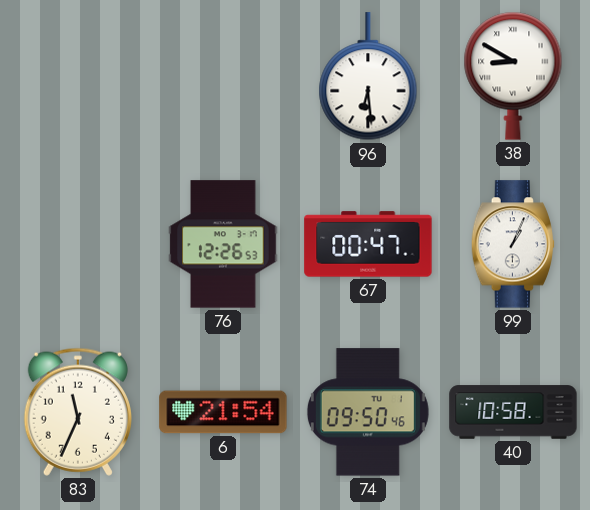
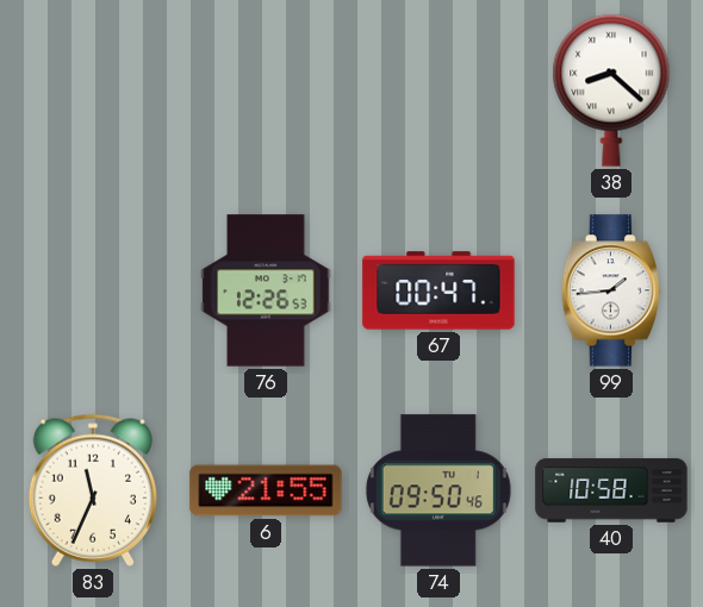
96: 6:29 -> none
38: 8:50 -> 8:22
99: 1:04 -> 1:44
6: 21:54 -> 21:55
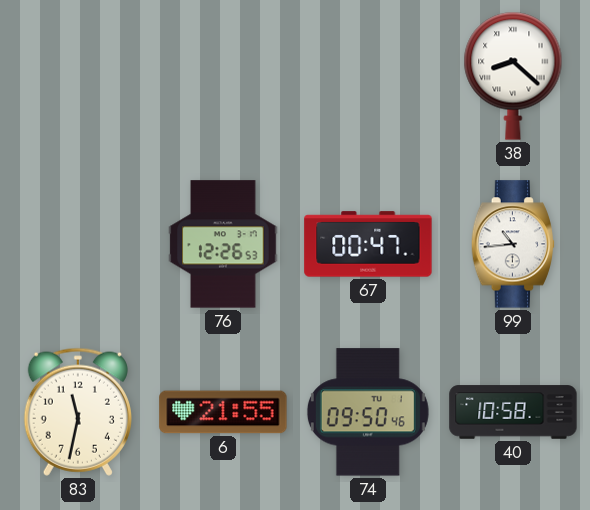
99: 1:44 -> 10:44
83: 11:34 -> 11:32
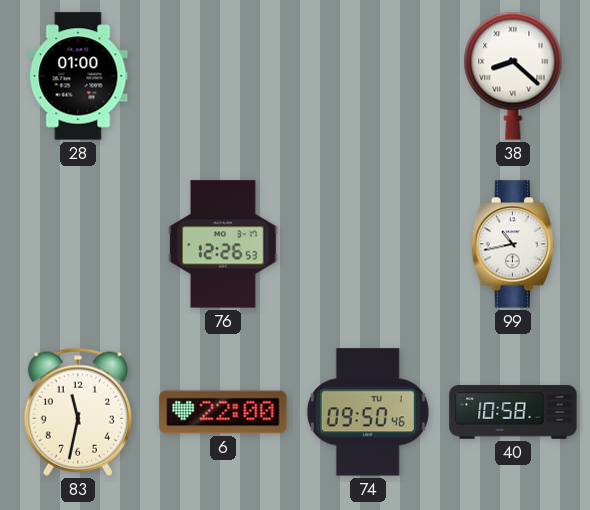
28: none -> 01:00
67: 00:47 -> none
99: 10:44 -> 10:43
6: 21:55 -> 22:00
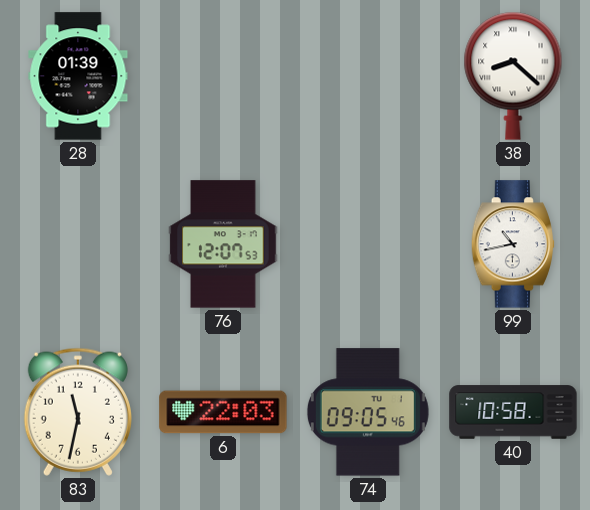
28: 01:00 -> 01:39
76: 12:26 -> 12:07
6: 22:00 -> 22:03
74: 09:50 -> 09:05
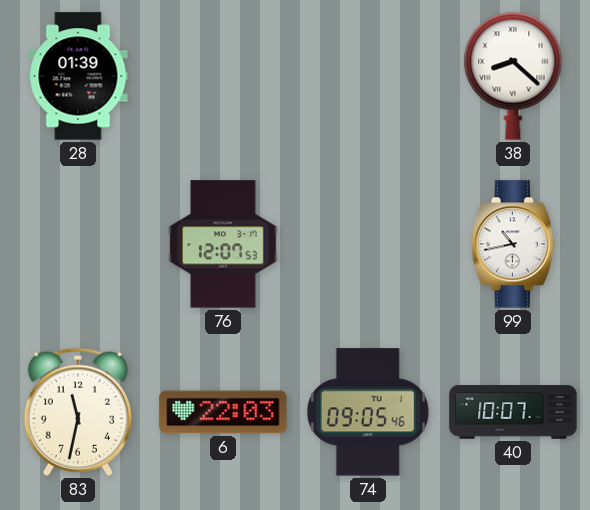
40: 10:58 -> 10:07
